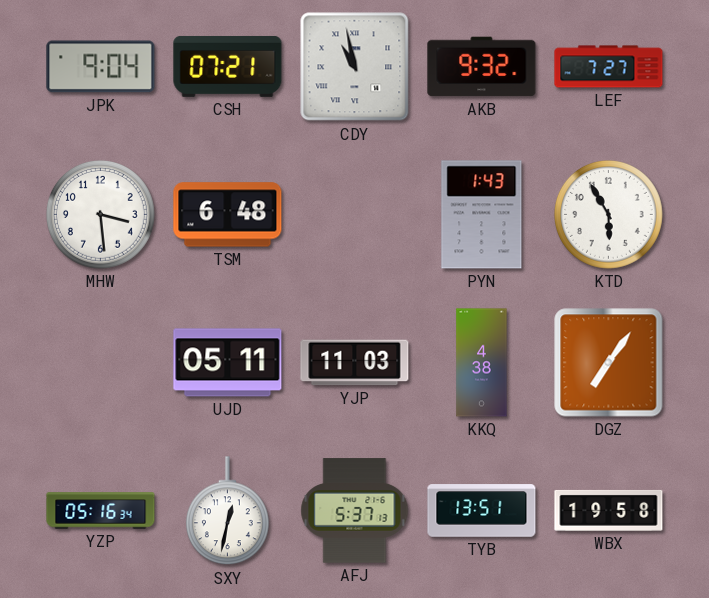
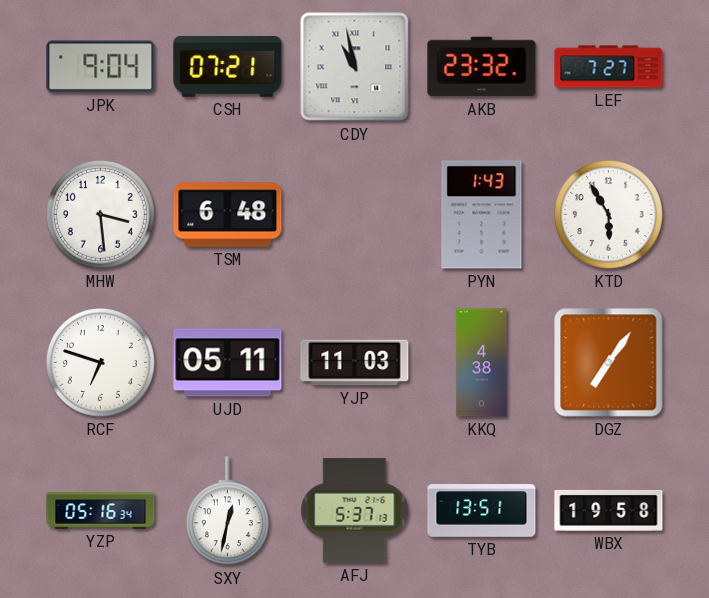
AKB: 9:32 -> 23:32
RCF: none -> 6:48
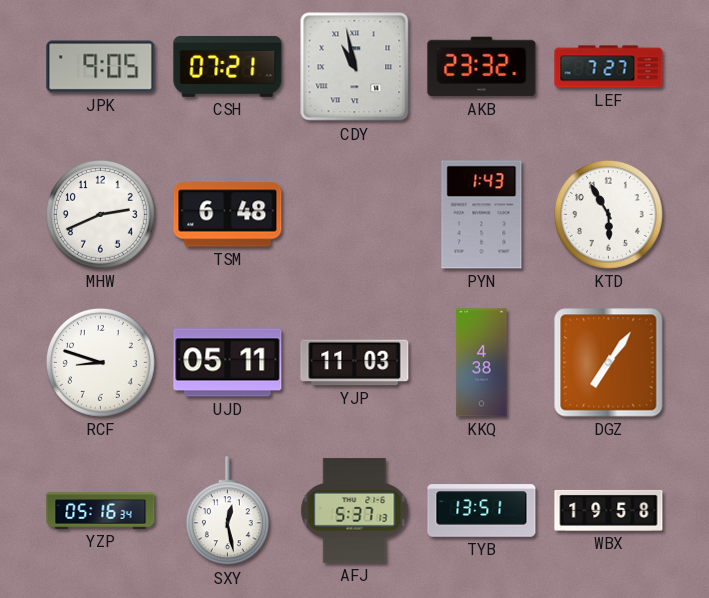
JPK: 9:04 -> 9:05
MHW: 3:29 -> 2:41
RCF: 6:48 -> 8:48
SXY: 12:32 -> 12:28
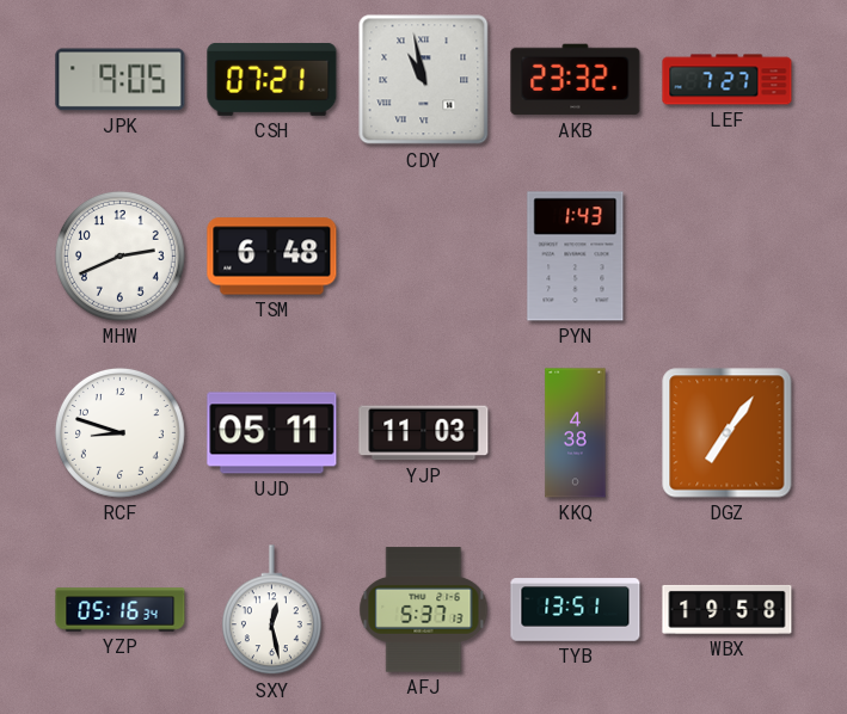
KTD: 5:55 -> none
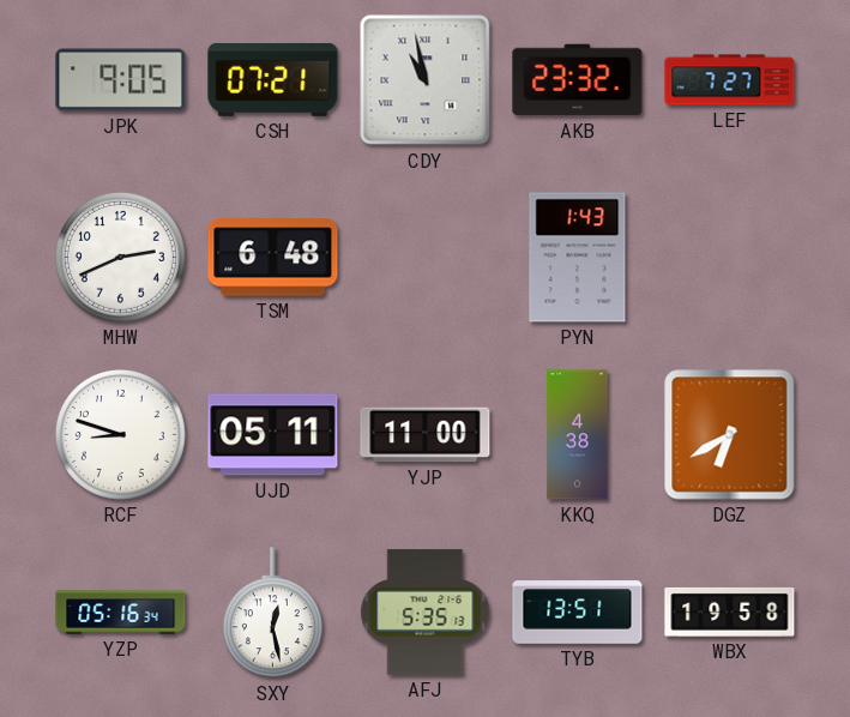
YJP: 11:03 -> 11:00
DGZ: 7:06 -> 6:40
AFJ: 5:37 -> 5:35
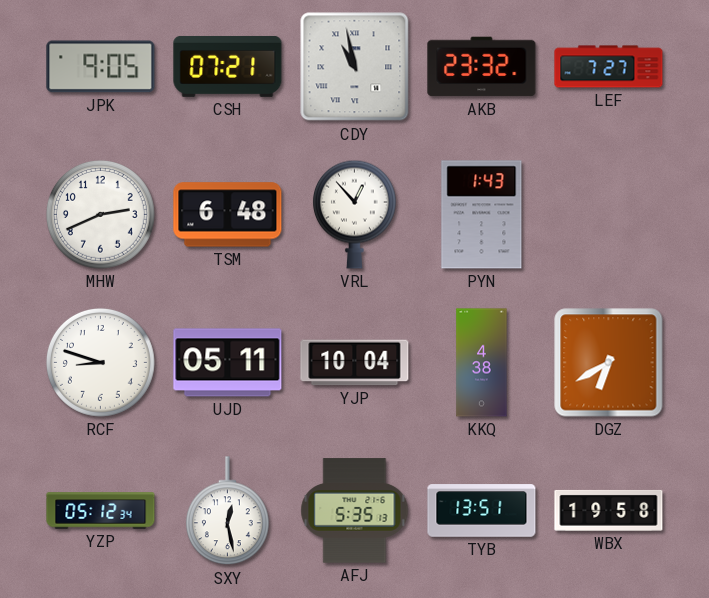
VRL: none -> 12:53
YJP: 11:00 -> 10:04
YZP: 05:16 -> 05:12
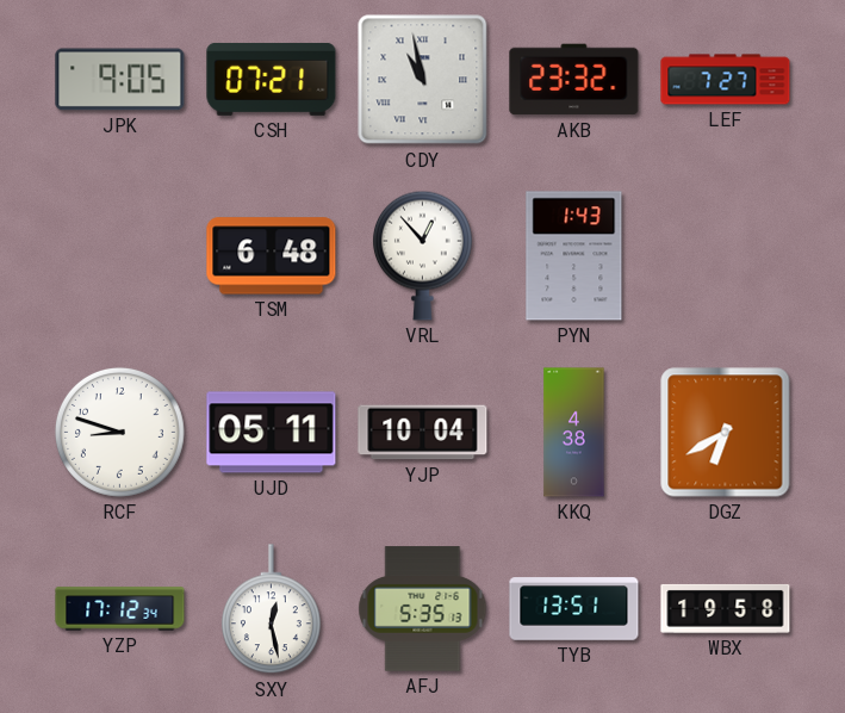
MHW: 2:41 -> none
YZP: 05:12 -> 17:12
